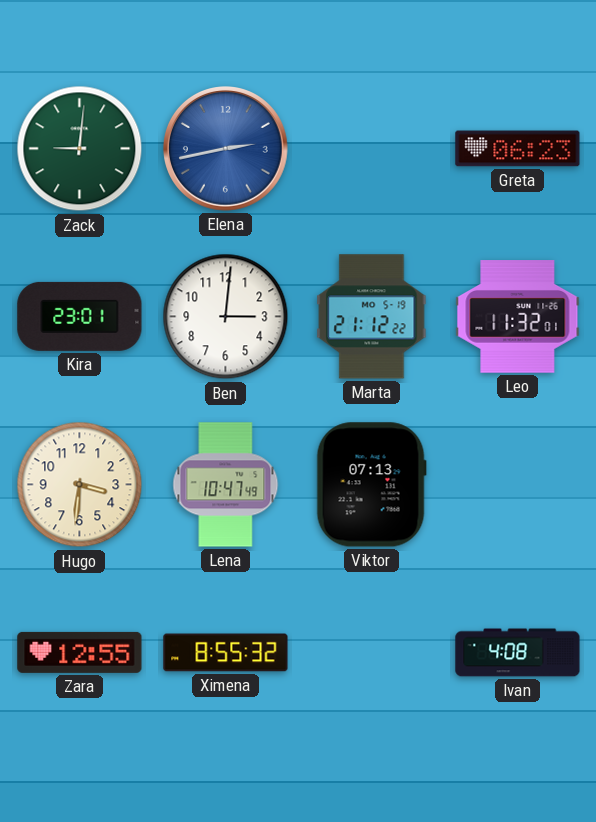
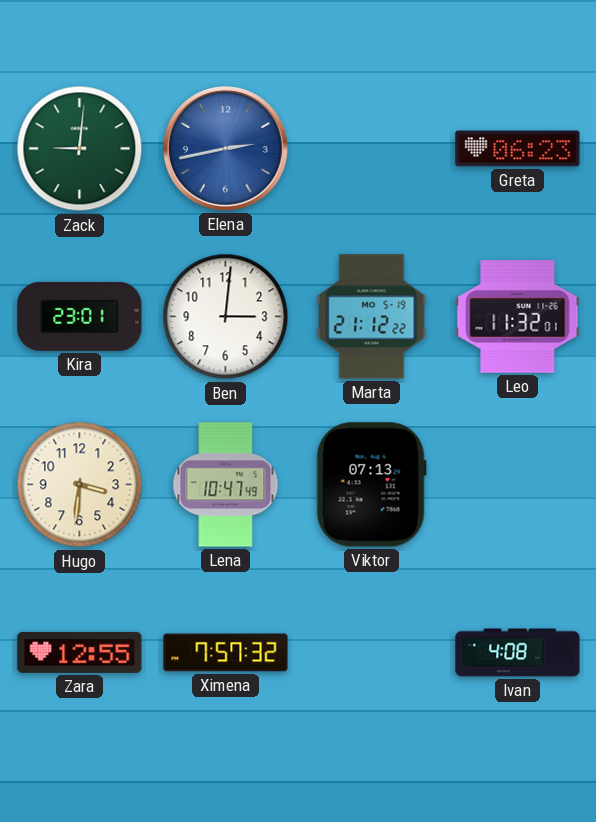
Ximena: 8:55 -> 7:57
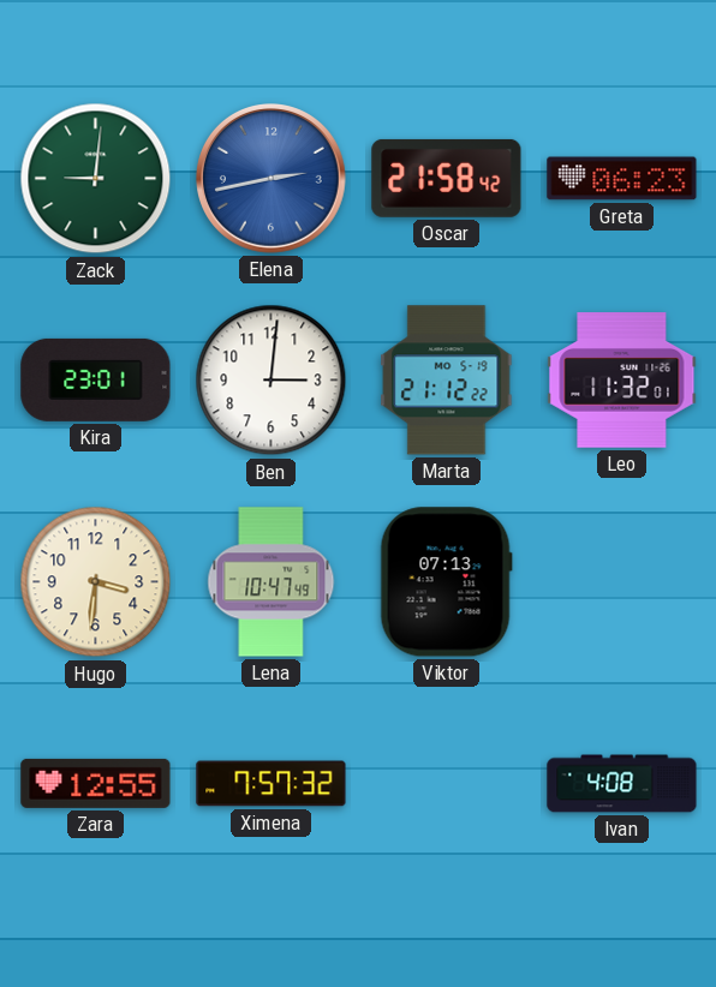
Oscar: none -> 21:58
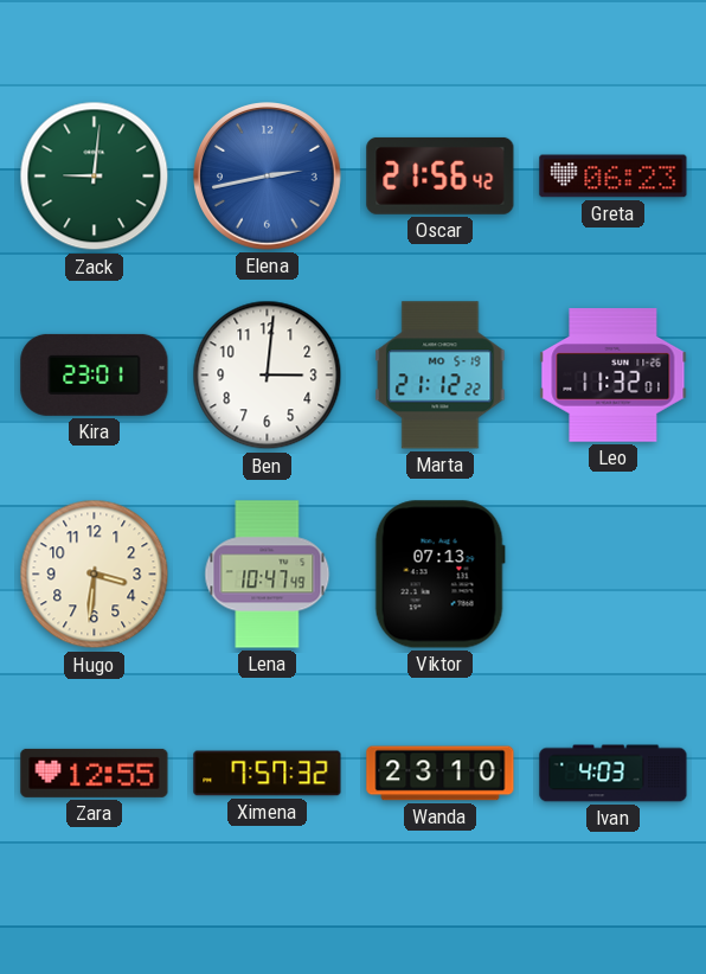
Oscar: 21:58 -> 21:56
Wanda: none -> 23:10
Ivan: 4:08 -> 4:03
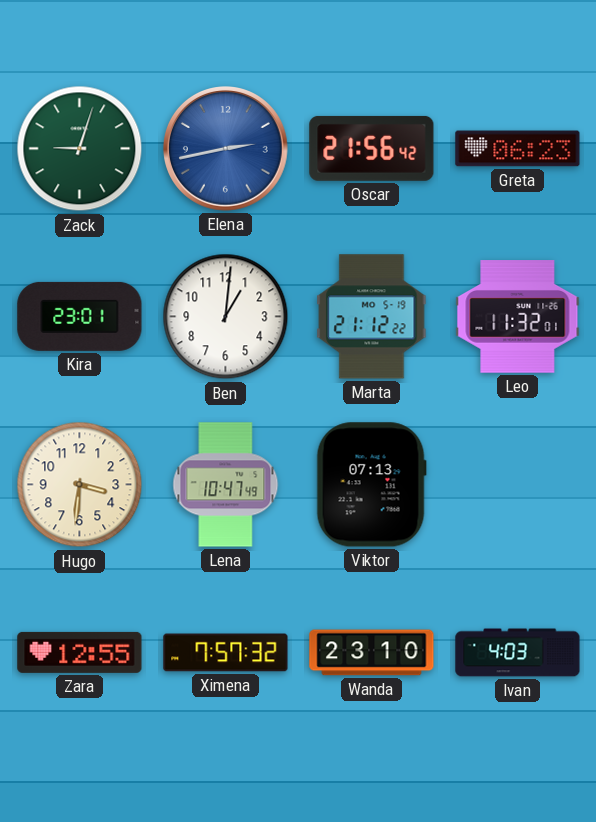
Zack: 9:01 -> 9:03
Ben: 3:01 -> 1:01
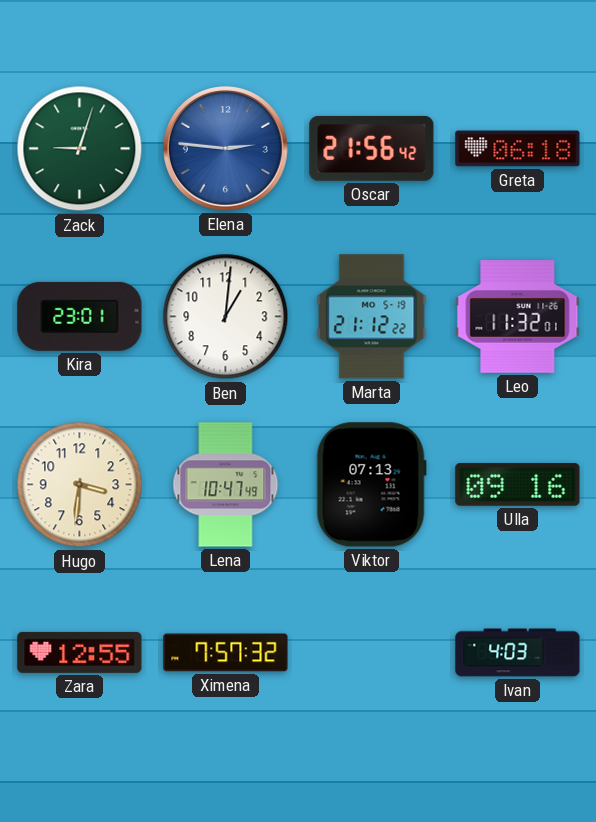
Elena: 2:43 -> 2:46
Greta: 06:23 -> 06:18
Ulla: none -> 09:16
Wanda: 23:10 -> none
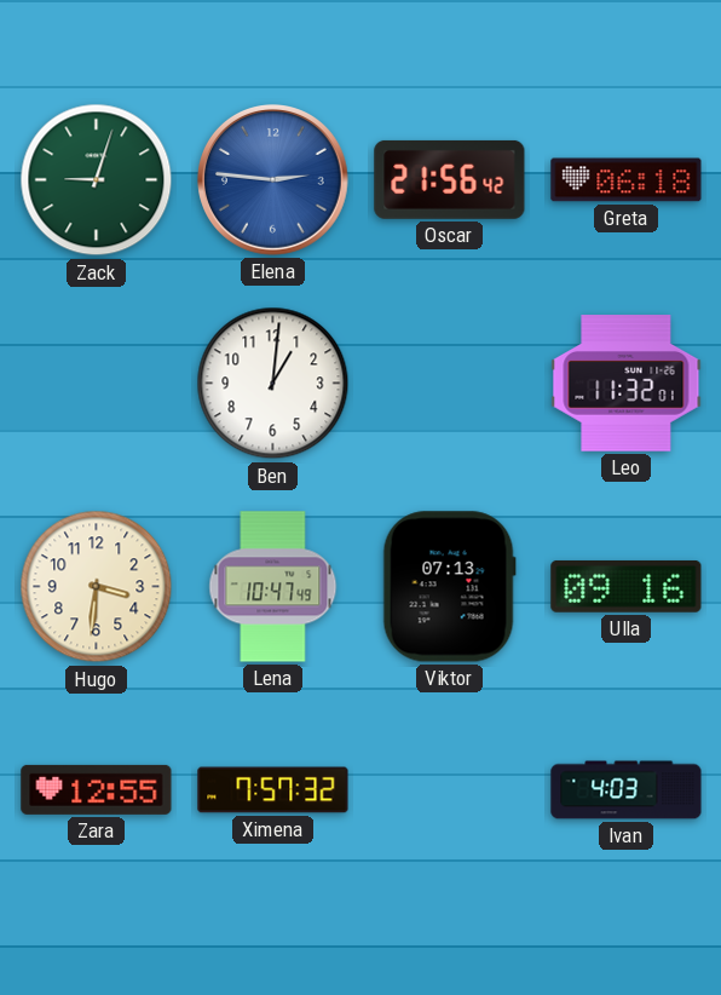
Kira: 23:01 -> none
Marta: 21:12 -> none
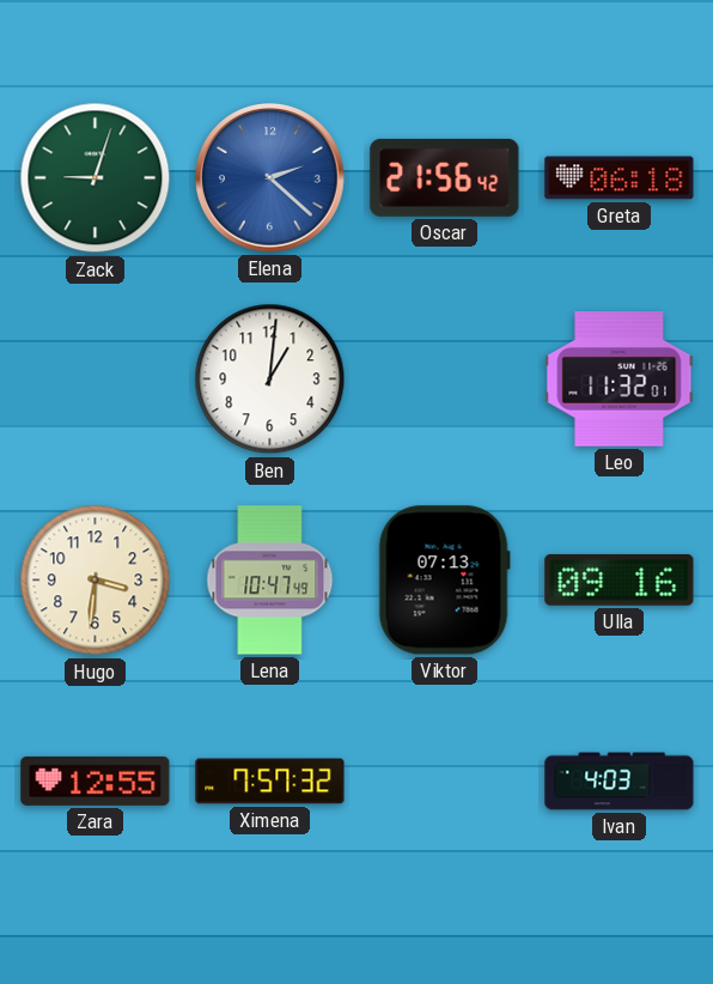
Elena: 2:46 -> 2:22
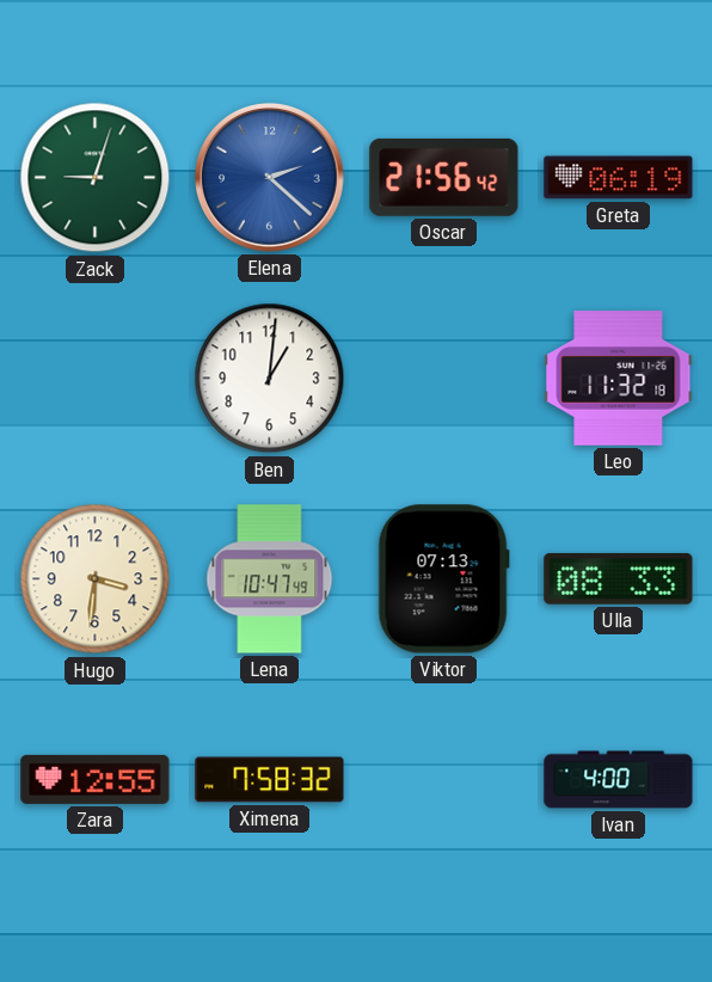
Greta: 06:18 -> 06:19
Leo: 11:32:01 -> 11:32:18
Ulla: 09:16 -> 08:33
Ximena: 7:57 -> 7:58
Ivan: 4:03 -> 4:00
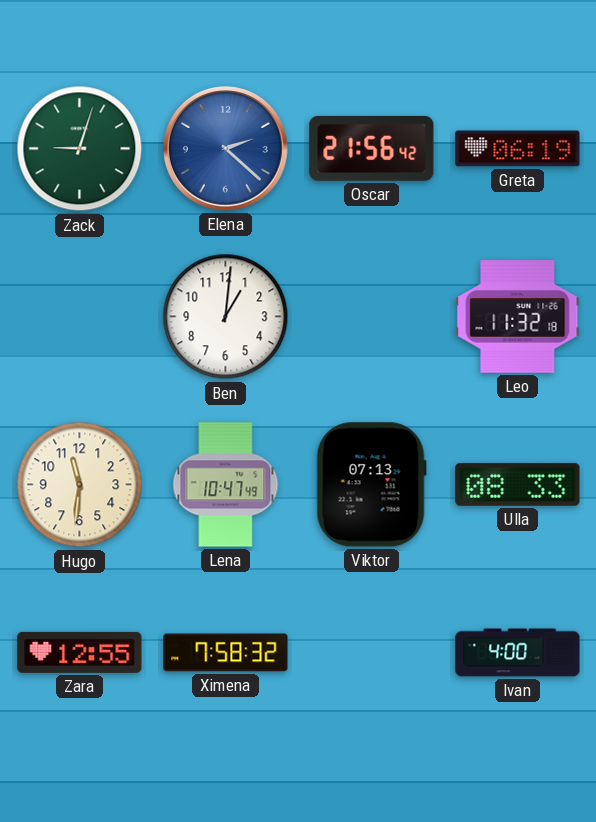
Hugo: 3:31 -> 11:31
